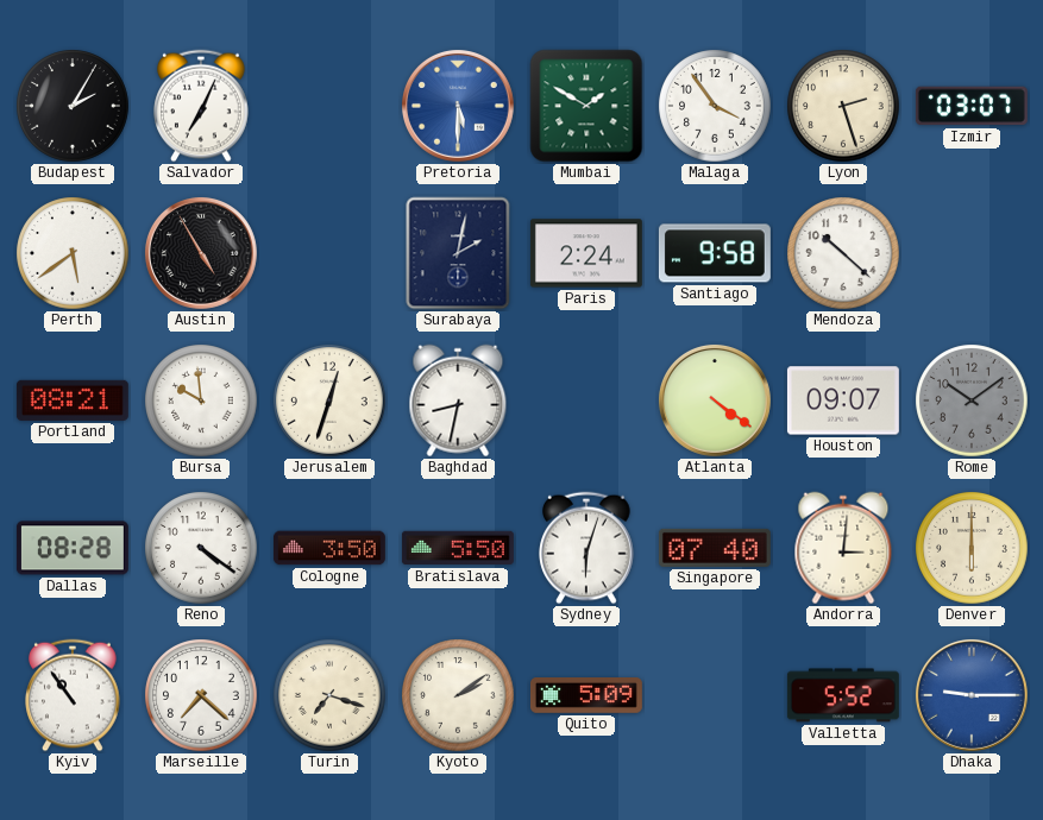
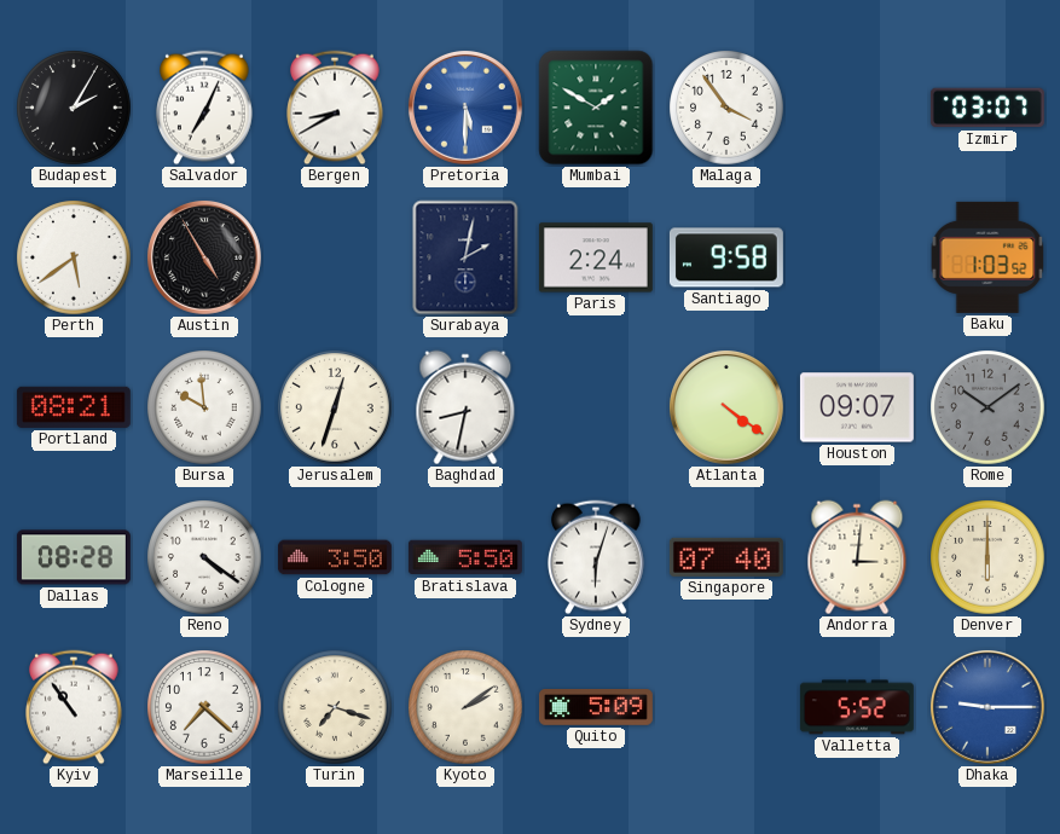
Bergen: none -> 8:40
Lyon: 2:27 -> none
Mendoza: 10:22 -> none
Baku: none -> 1:03
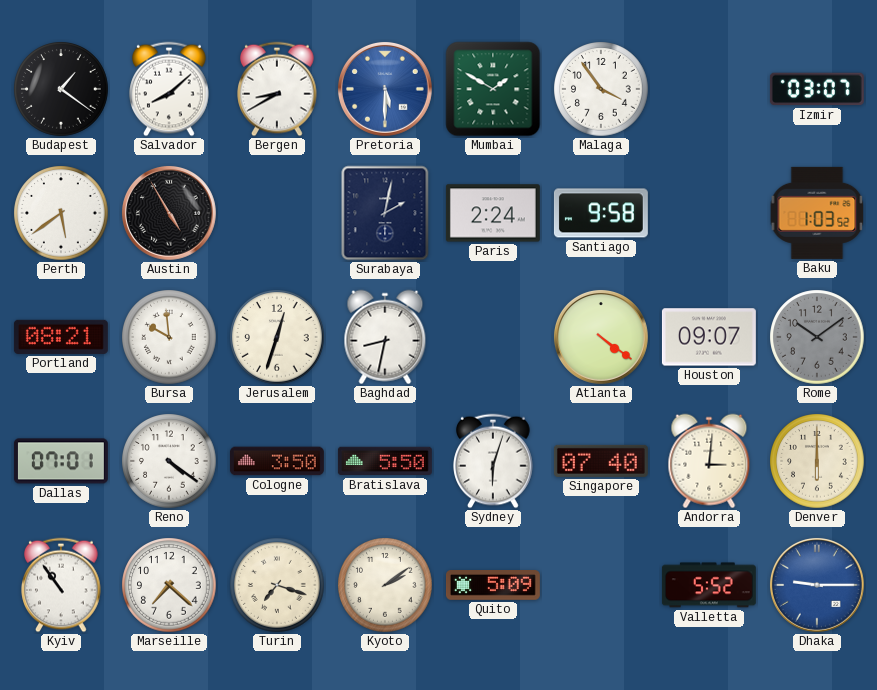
Budapest: 2:05 -> 1:21
Salvador: 7:04 -> 8:08
Dallas: 08:28 -> 07:01
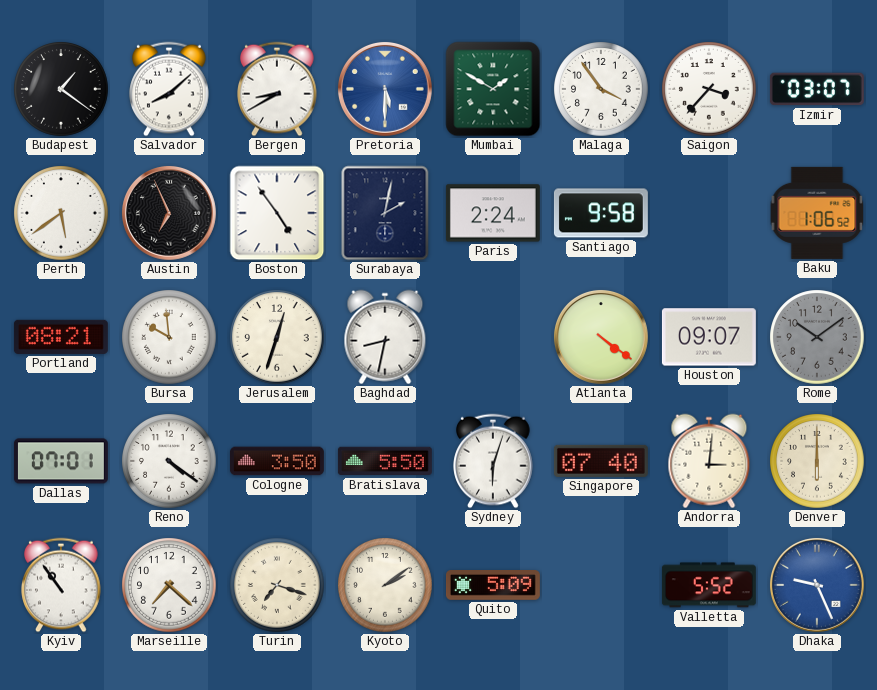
Saigon: none -> 3:37
Austin: 4:55 -> 6:56
Boston: none -> 4:54
Baku: 1:03 -> 1:06
Dhaka: 9:15 -> 9:26
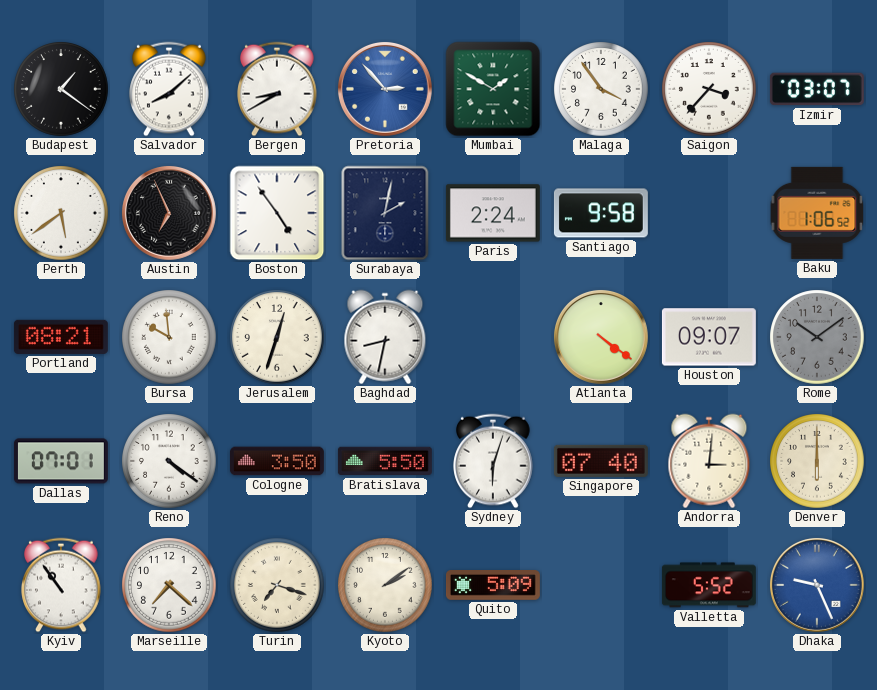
Pretoria: 5:30 -> 2:53
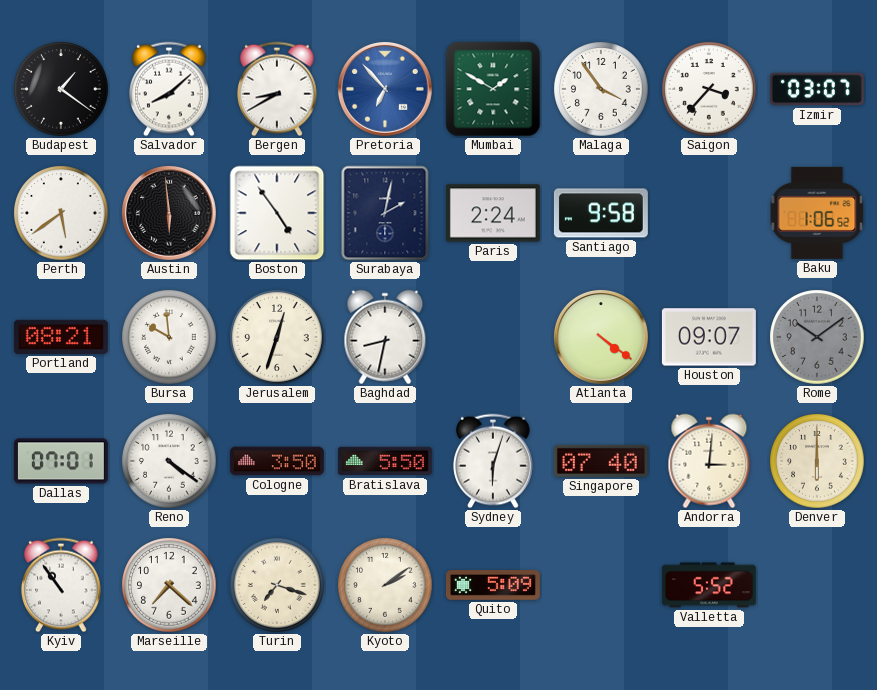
Pretoria: 2:53 -> 6:53
Austin: 6:56 -> 5:59
Dhaka: 9:26 -> none
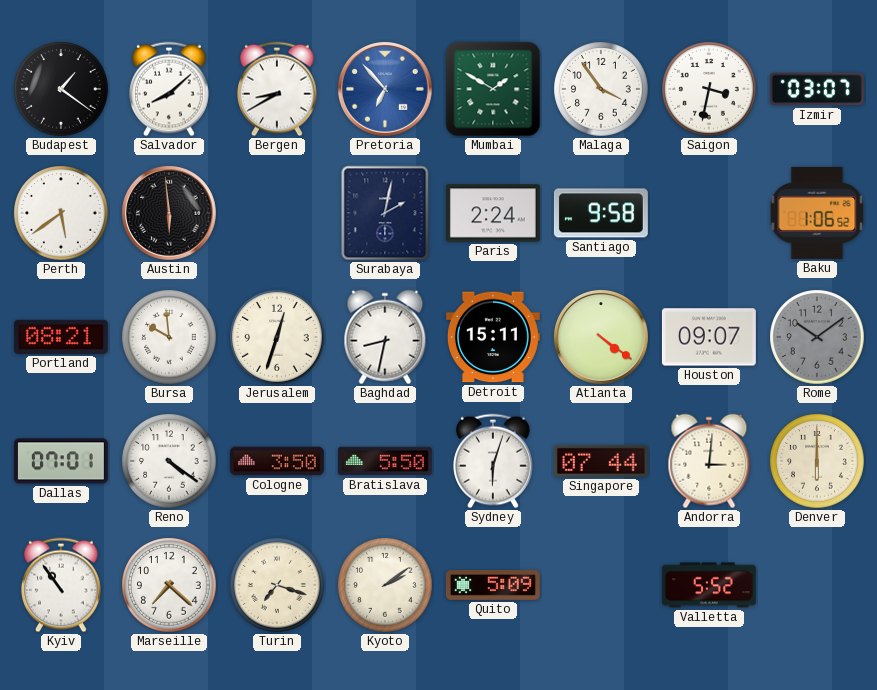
Saigon: 3:37 -> 3:32
Boston: 4:54 -> none
Detroit: none -> 15:11
Singapore: 07:40 -> 07:44
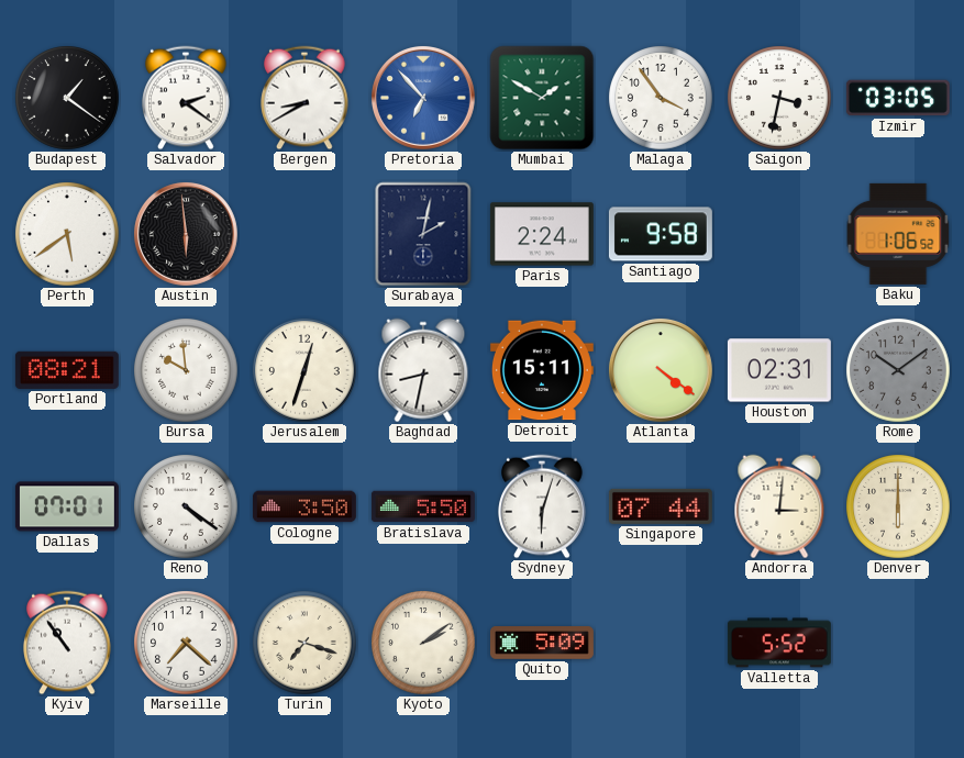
Salvador: 8:08 -> 2:21
Izmir: 03:07 -> 03:05
Houston: 09:07 -> 02:31
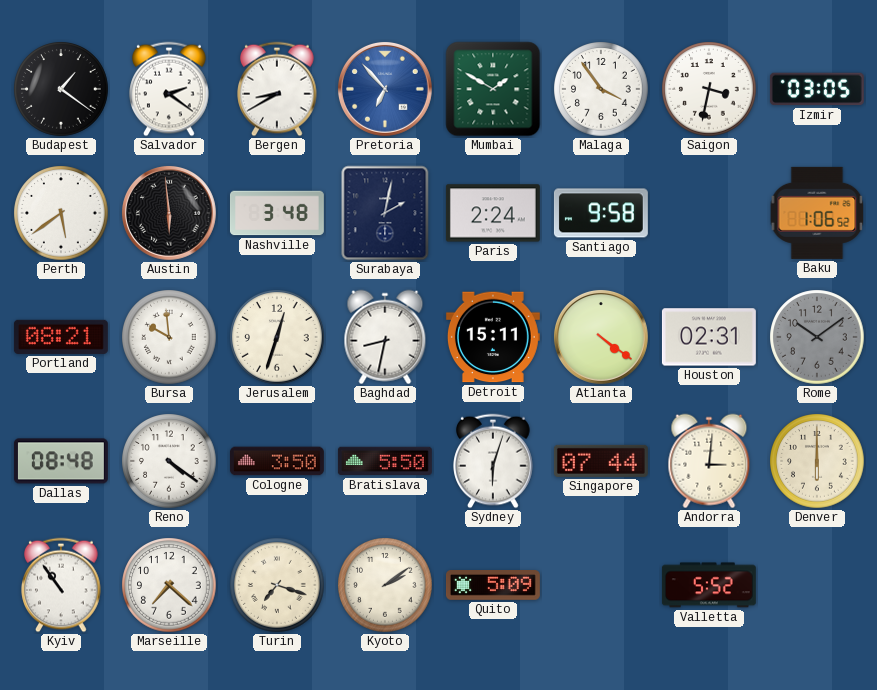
Nashville: none -> 3:48
Dallas: 07:01 -> 08:48
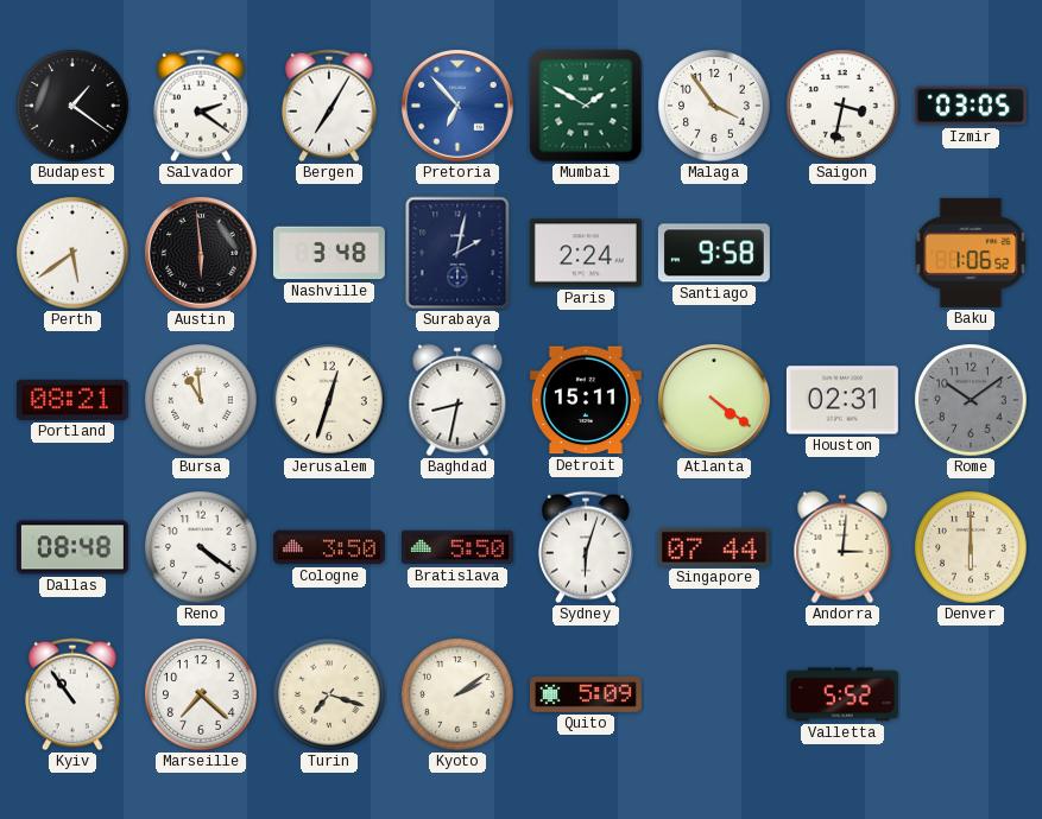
Bergen: 8:40 -> 7:05
Bursa: 9:59 -> 10:59
